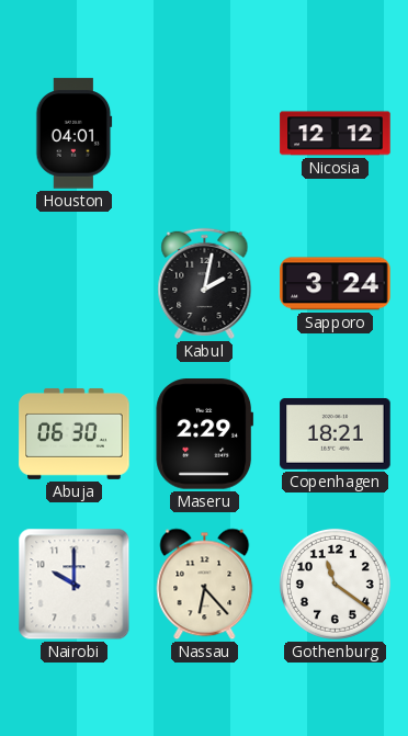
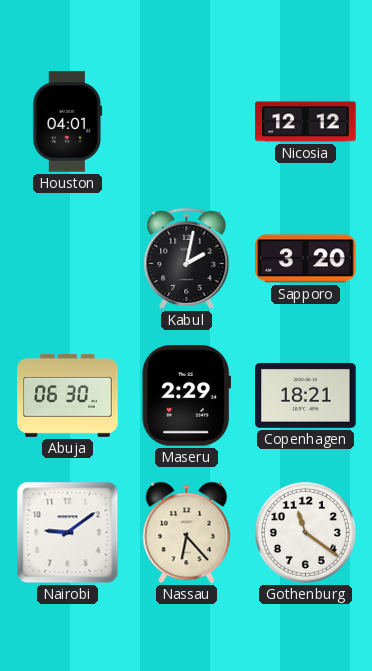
Sapporo: 3:24 -> 3:20
Nairobi: 10:00 -> 9:09
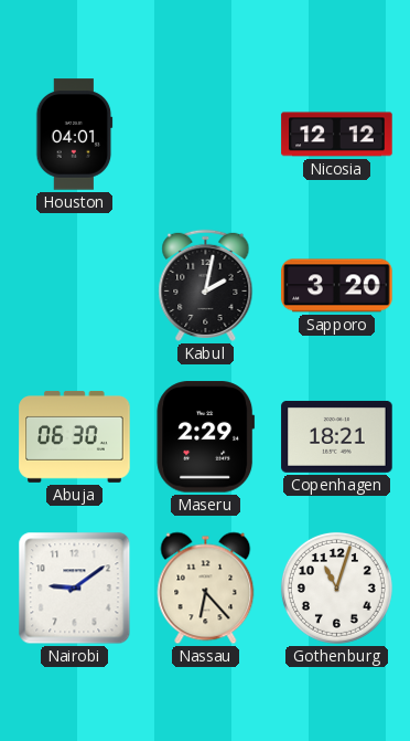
Gothenburg: 11:21 -> 11:03
